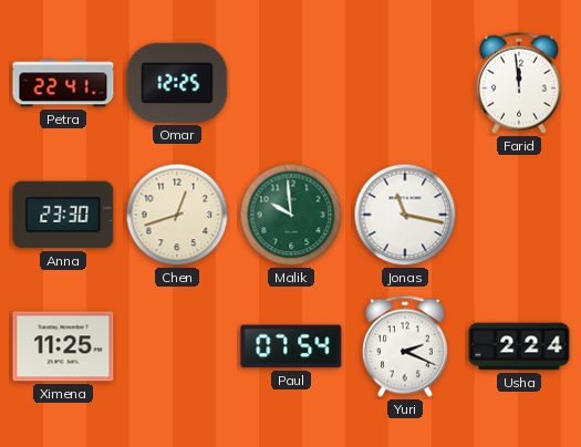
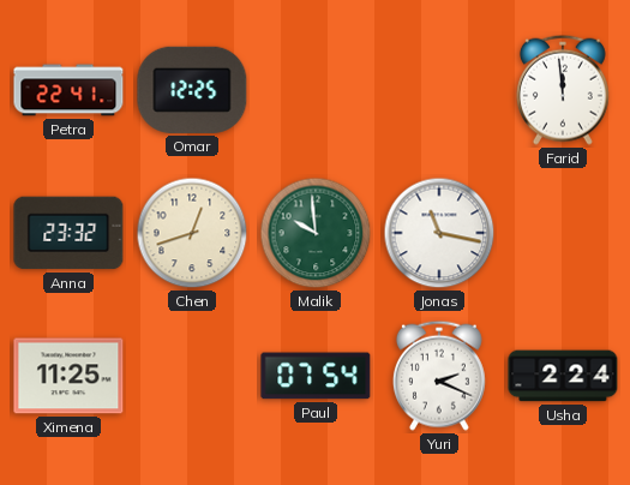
Anna: 23:30 -> 23:32
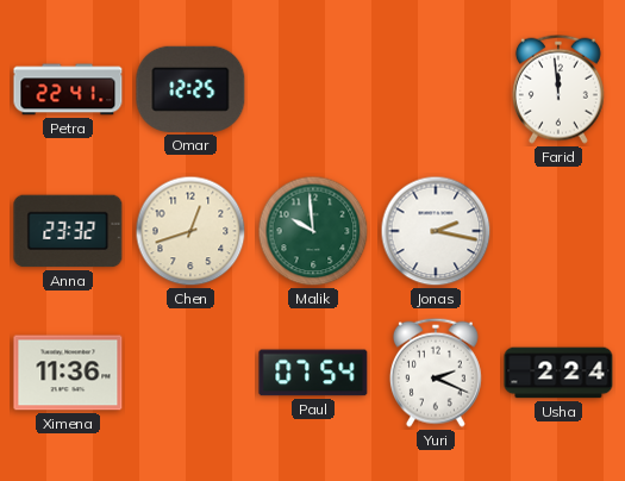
Jonas: 11:17 -> 2:17
Ximena: 11:25 -> 11:36
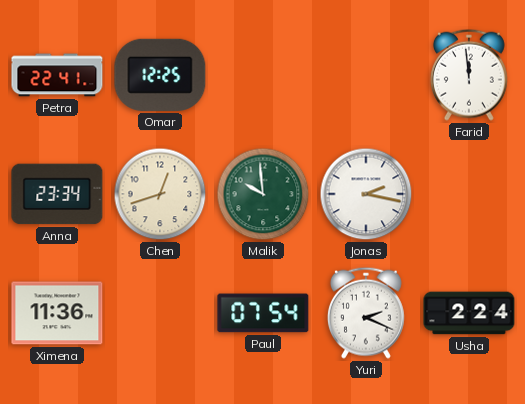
Anna: 23:32 -> 23:34
